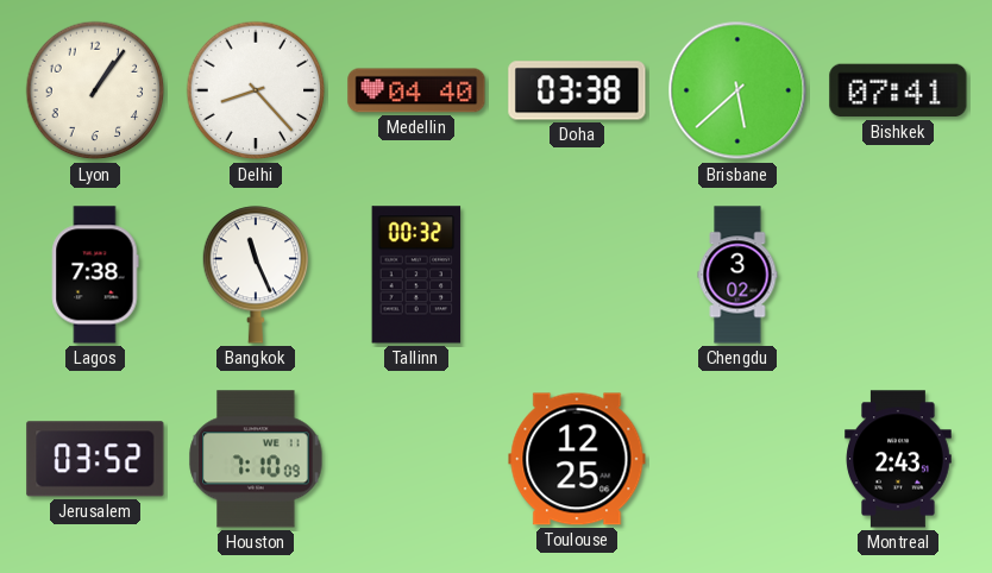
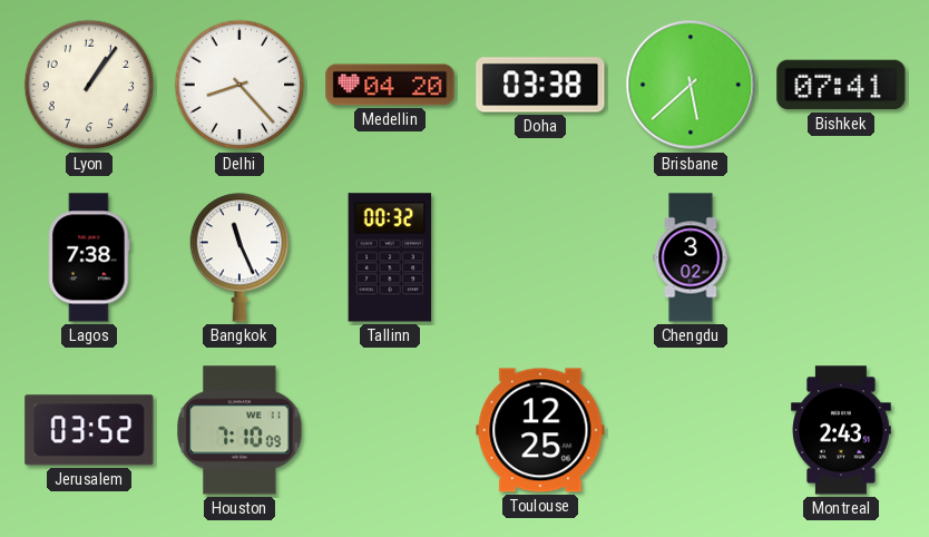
Medellin: 04:40 -> 04:20
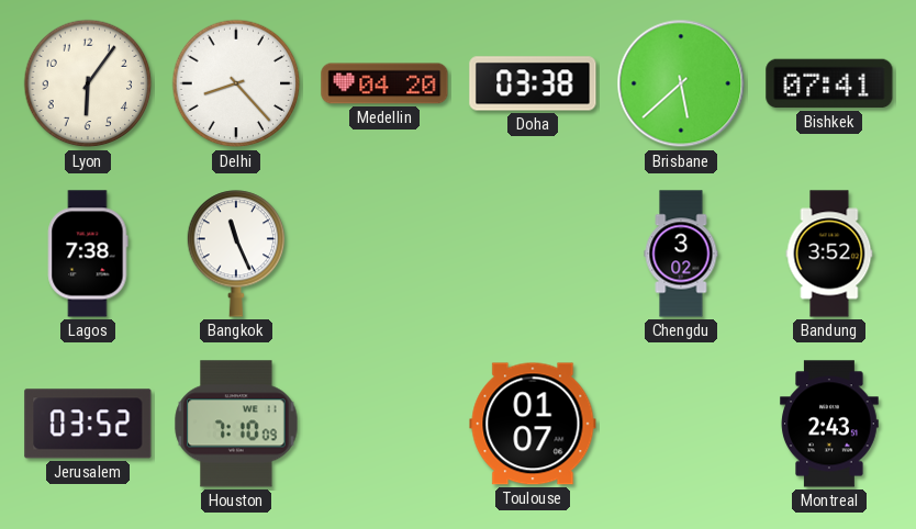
Lyon: 1:06 -> 6:06
Tallinn: 00:32 -> none
Bandung: none -> 3:52
Toulouse: 12:25 -> 01:07
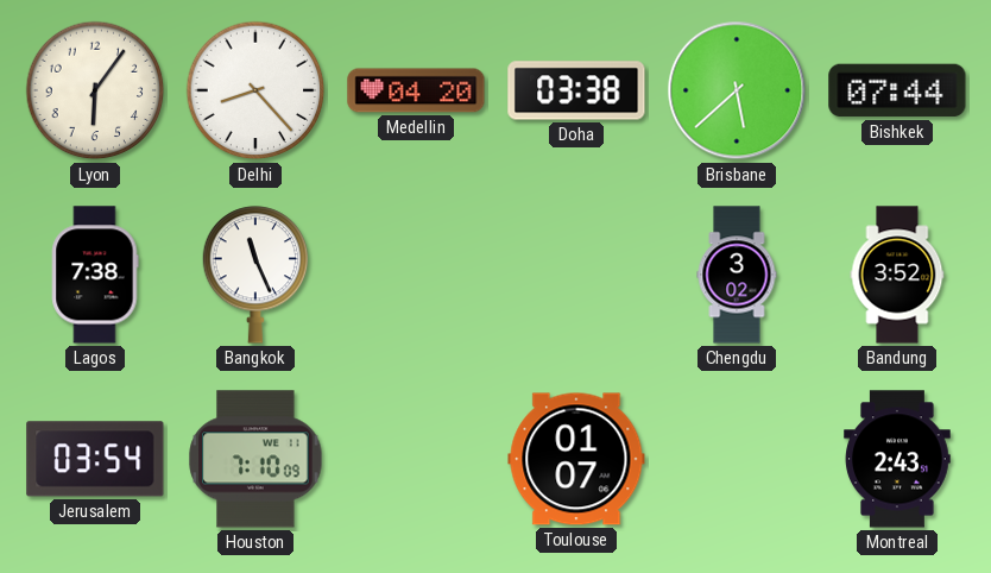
Bishkek: 07:41 -> 07:44
Jerusalem: 03:52 -> 03:54
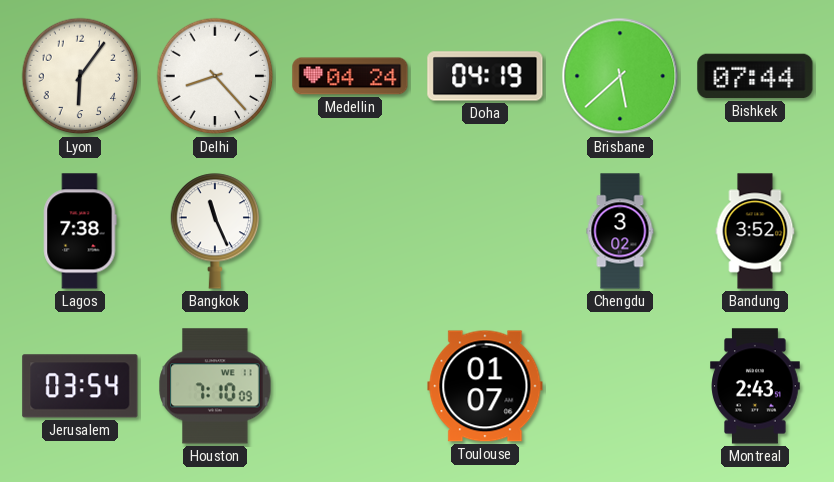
Medellin: 04:20 -> 04:24
Doha: 03:38 -> 04:19
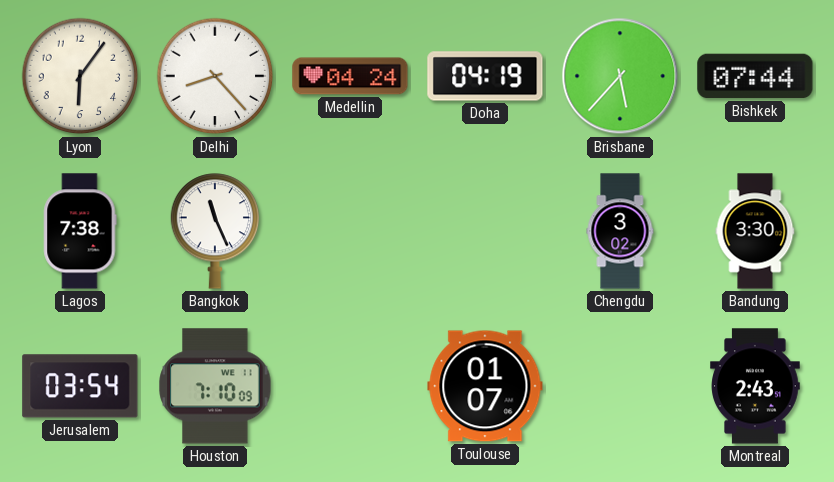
Brisbane: 5:38 -> 5:37
Bandung: 3:52 -> 3:30
